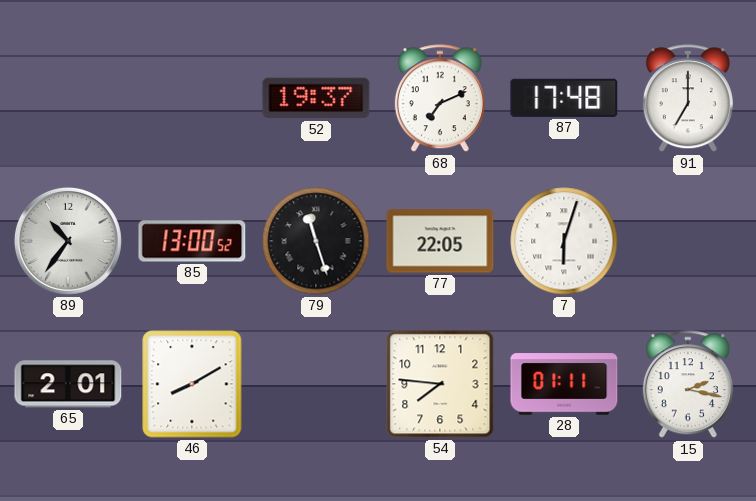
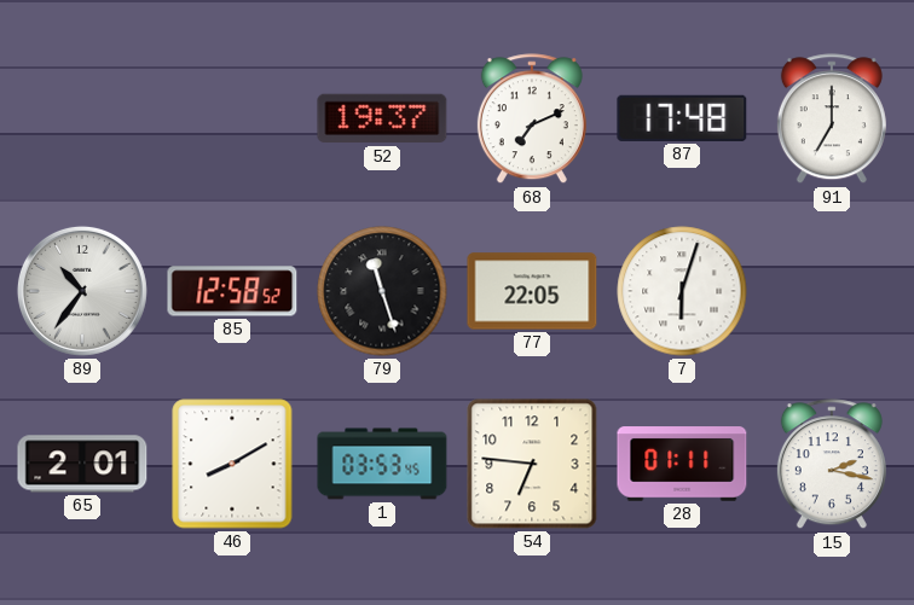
85: 13:00 -> 12:58
1: none -> 03:53
54: 7:46 -> 6:46
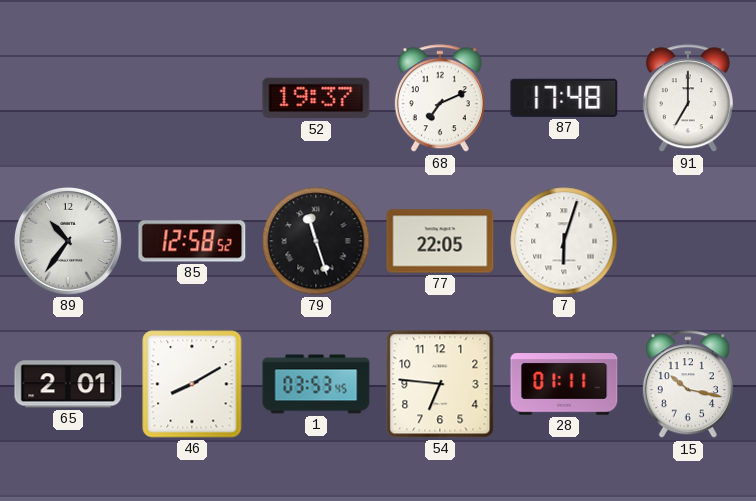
15: 2:17 -> 10:17
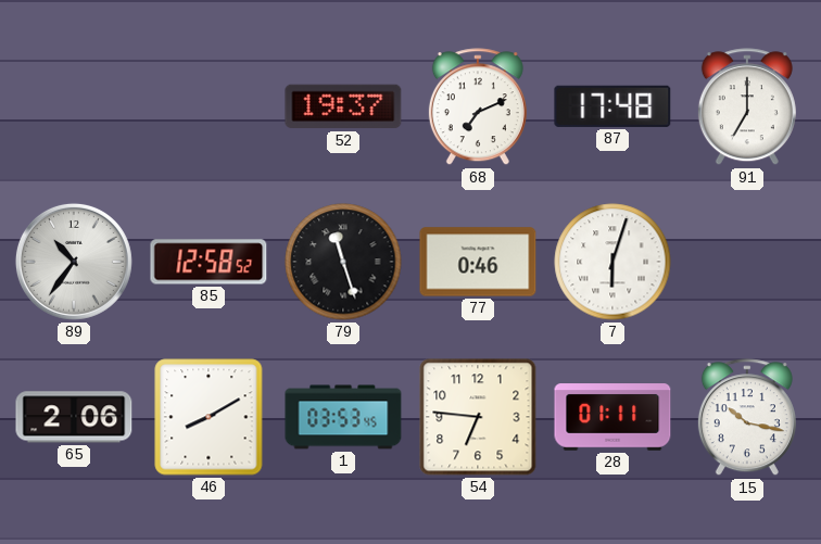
77: 22:05 -> 0:46
65: 2:01 -> 2:06
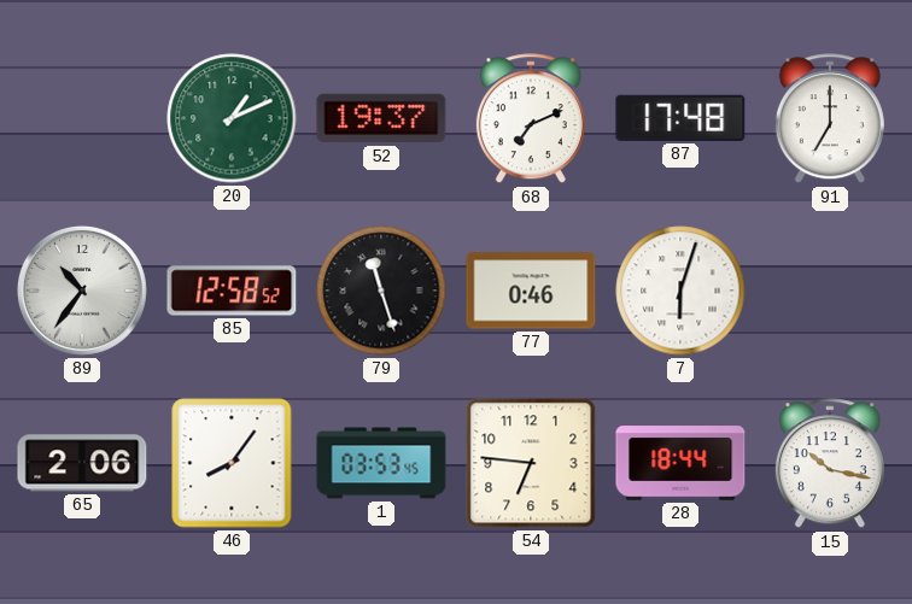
20: none -> 1:11
46: 8:10 -> 8:06
28: 01:11 -> 18:44
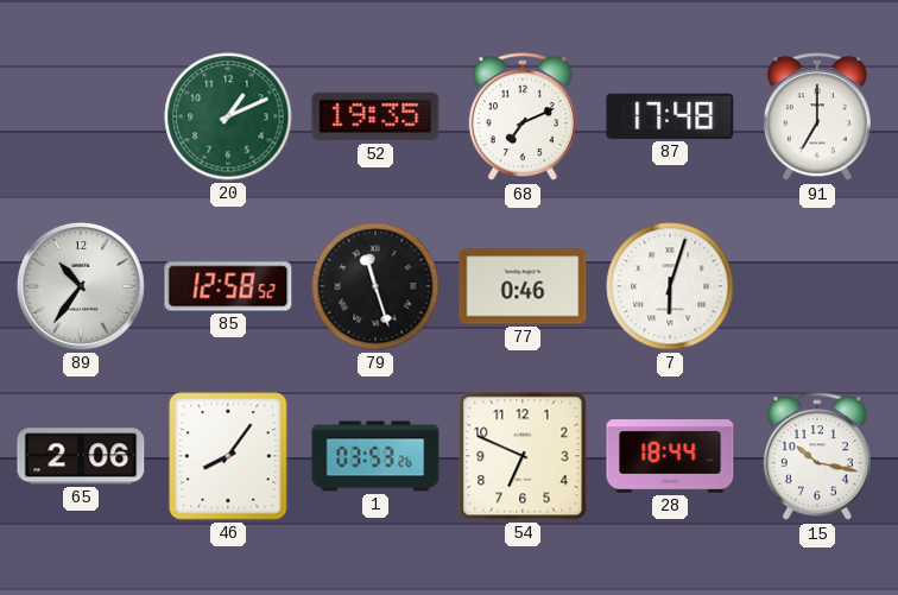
52: 19:37 -> 19:35
1: 03:53:45 -> 03:53:26
54: 6:46 -> 6:49
